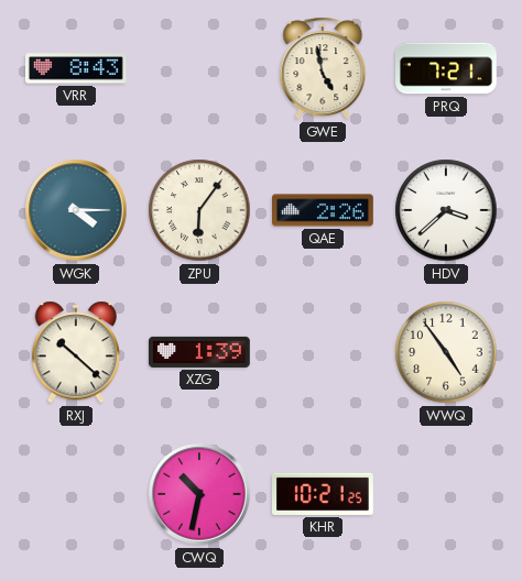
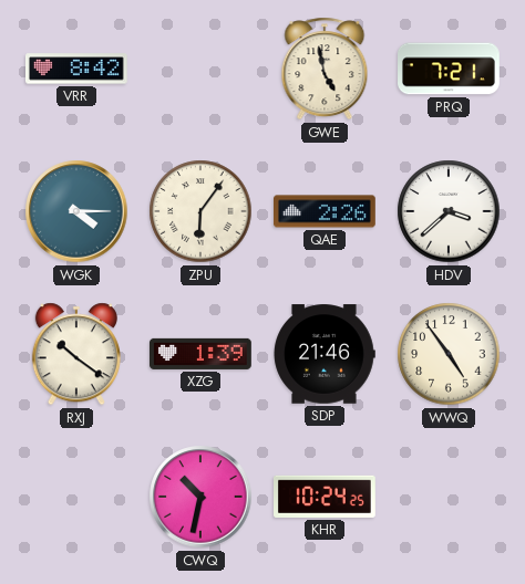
VRR: 8:43 -> 8:42
RXJ: 10:22 -> 10:21
SDP: none -> 21:46
KHR: 10:21 -> 10:24
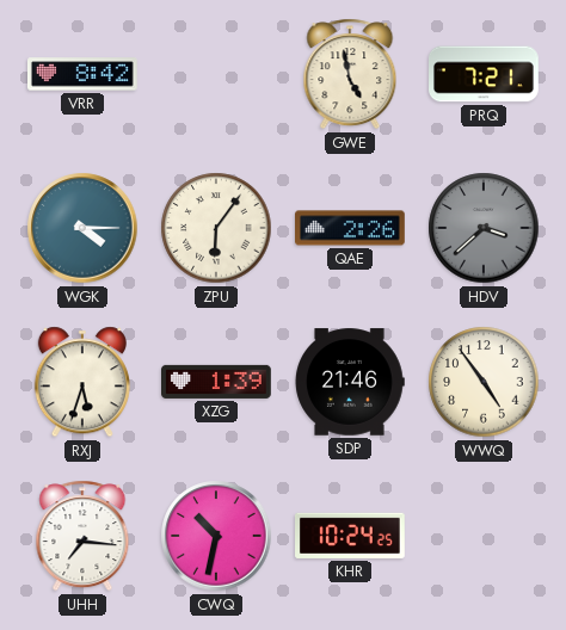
HDV dial: white -> grey
RXJ: 10:21 -> 5:33
UHH: none -> 7:16
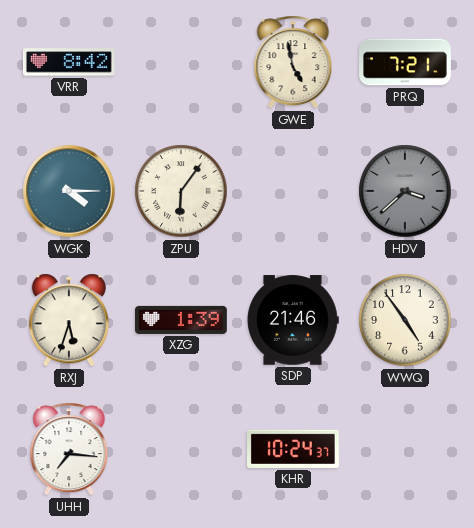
QAE: 2:26 -> none
CWQ: 10:32 -> none
KHR: 10:24:25 -> 10:24:37
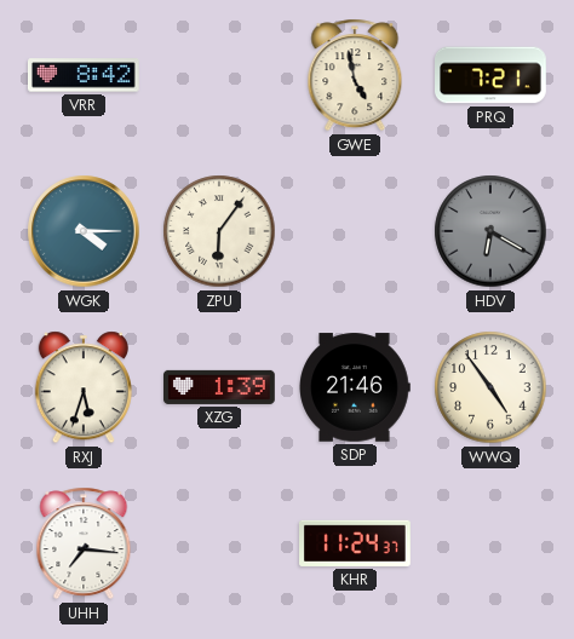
HDV: 3:38 -> 6:20
KHR: 10:24 -> 11:24
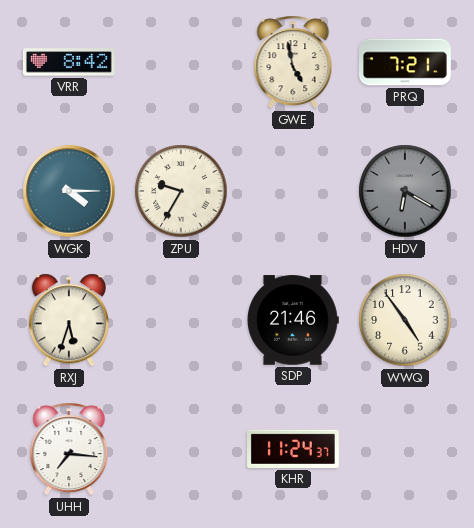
ZPU: 6:06 -> 9:35
XZG: 1:39 -> none
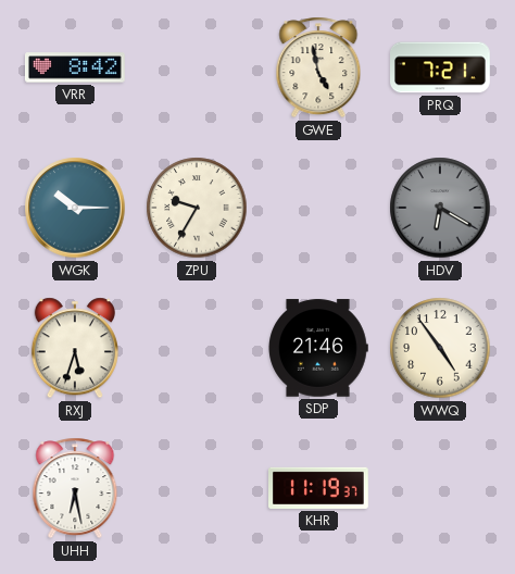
WGK: 4:15 -> 10:15
UHH: 7:16 -> 6:28
KHR: 11:24 -> 11:19
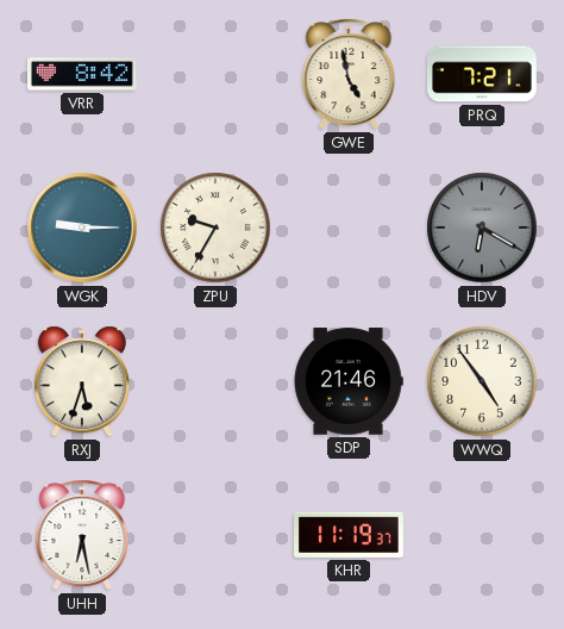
WGK: 10:15 -> 9:15
